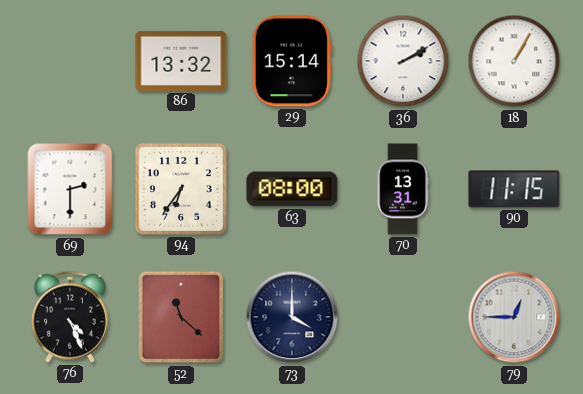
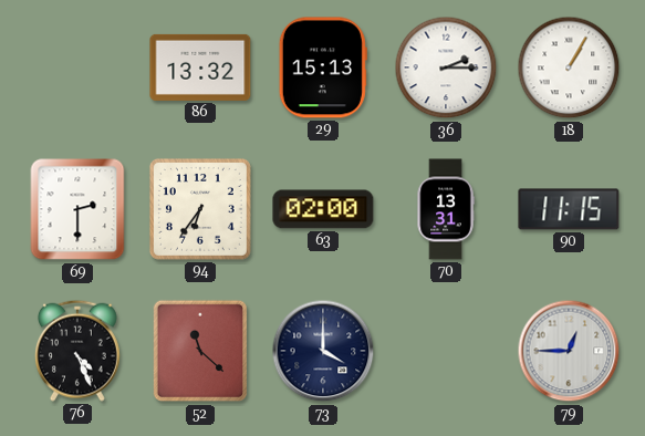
29: 15:14 -> 15:13
36: 2:10 -> 2:15
63: 08:00 -> 02:00
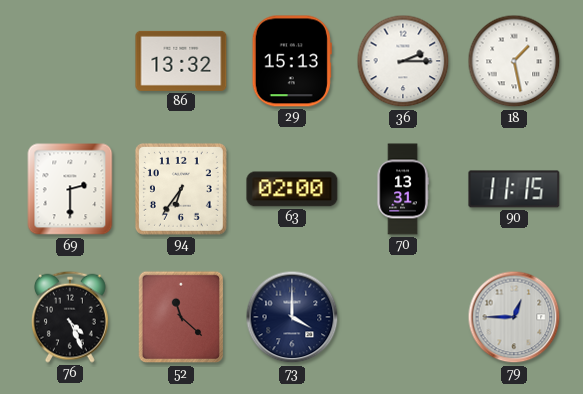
18: 1:05 -> 1:28
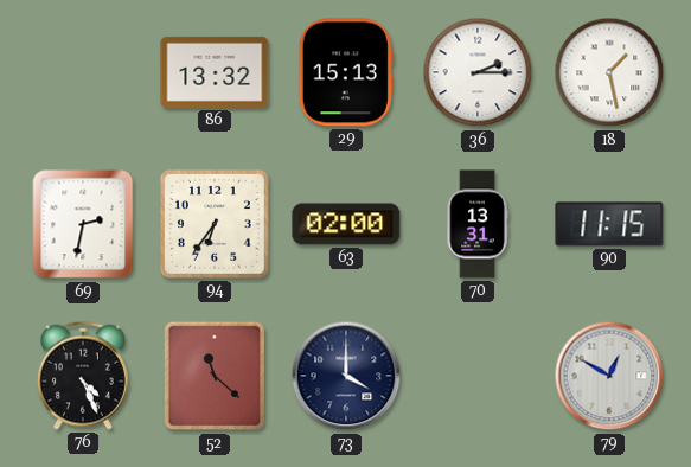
69: 2:30 -> 2:32
79: 12:45 -> 12:50
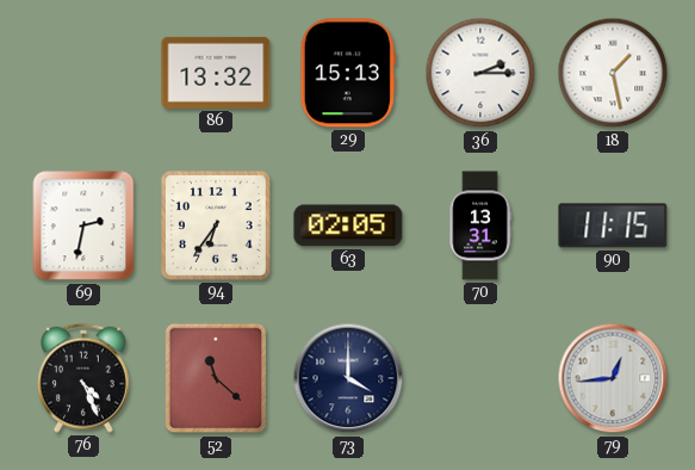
63: 02:00 -> 02:05
79: 12:50 -> 12:44
